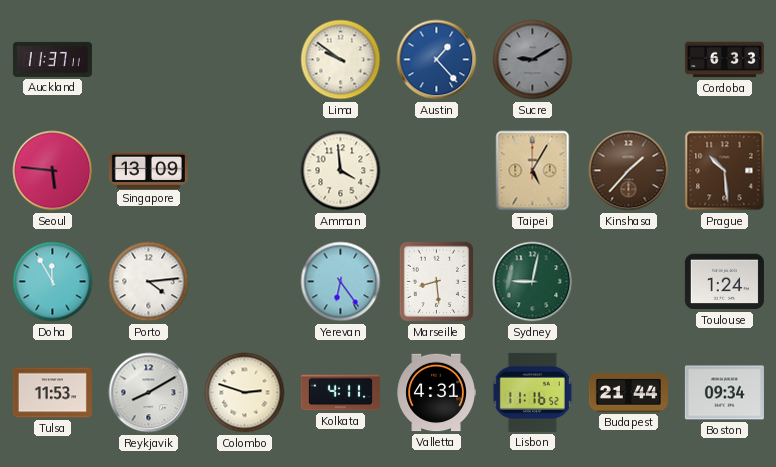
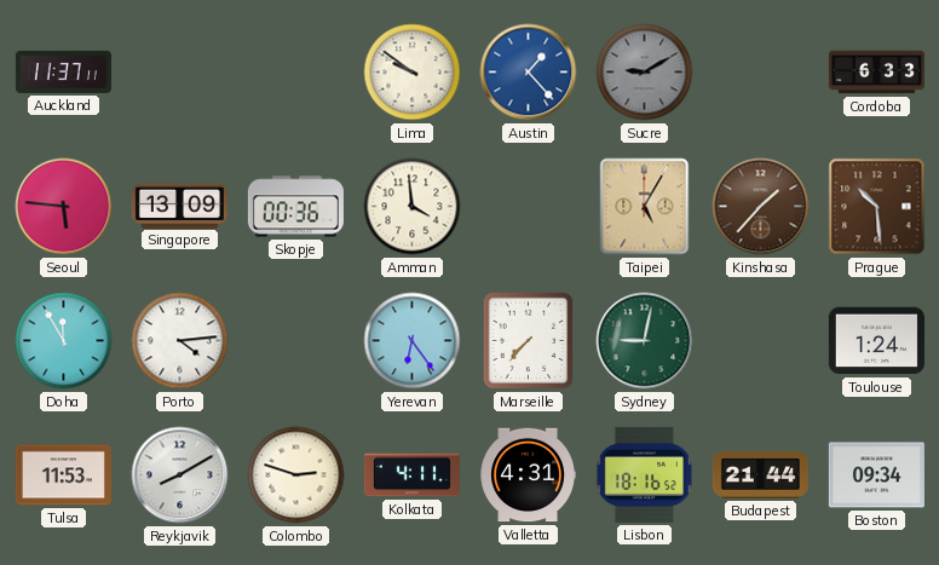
Skopje: none -> 00:36
Marseille: 8:29 -> 7:37
Lisbon: 11:16 -> 18:16
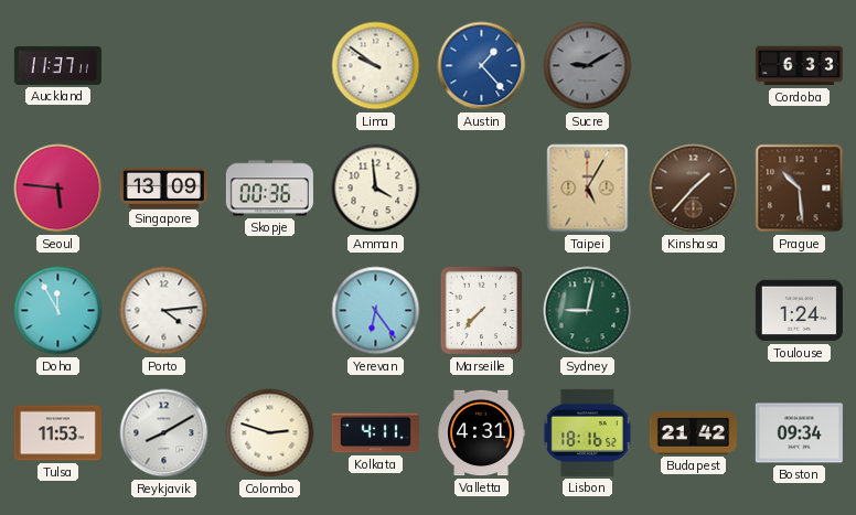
Budapest: 21:44 -> 21:42
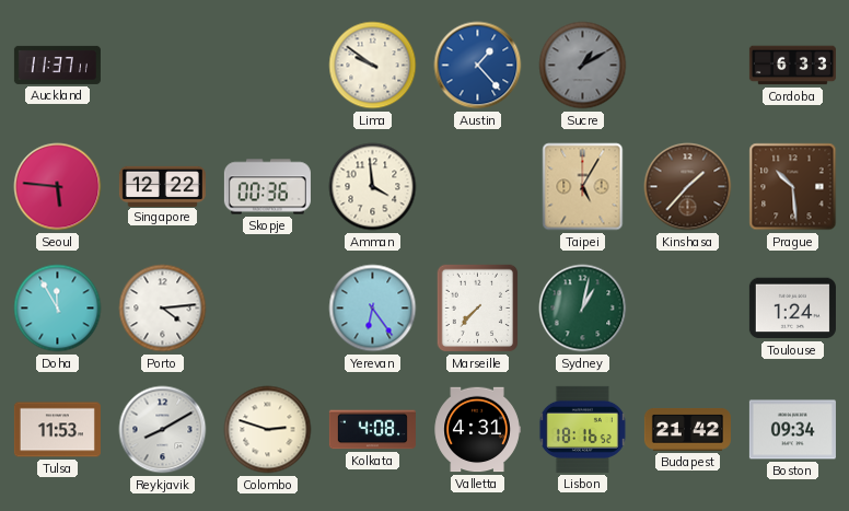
Sucre: 9:10 -> 1:10
Singapore: 13:09 -> 12:22
Sydney: 9:02 -> 1:02
Kolkata: 4:11 -> 4:08
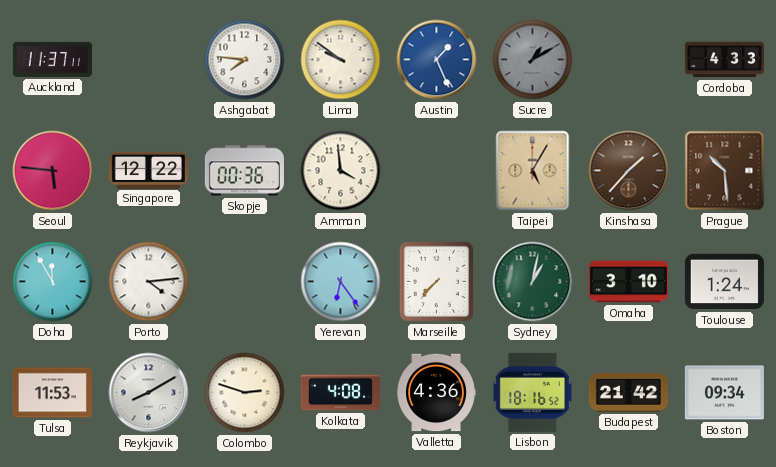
Ashgabat: none -> 7:46
Austin: 1:23 -> 1:26
Cordoba: 6:33 -> 4:33
Omaha: none -> 3:10
Valletta: 4:31 -> 4:36
